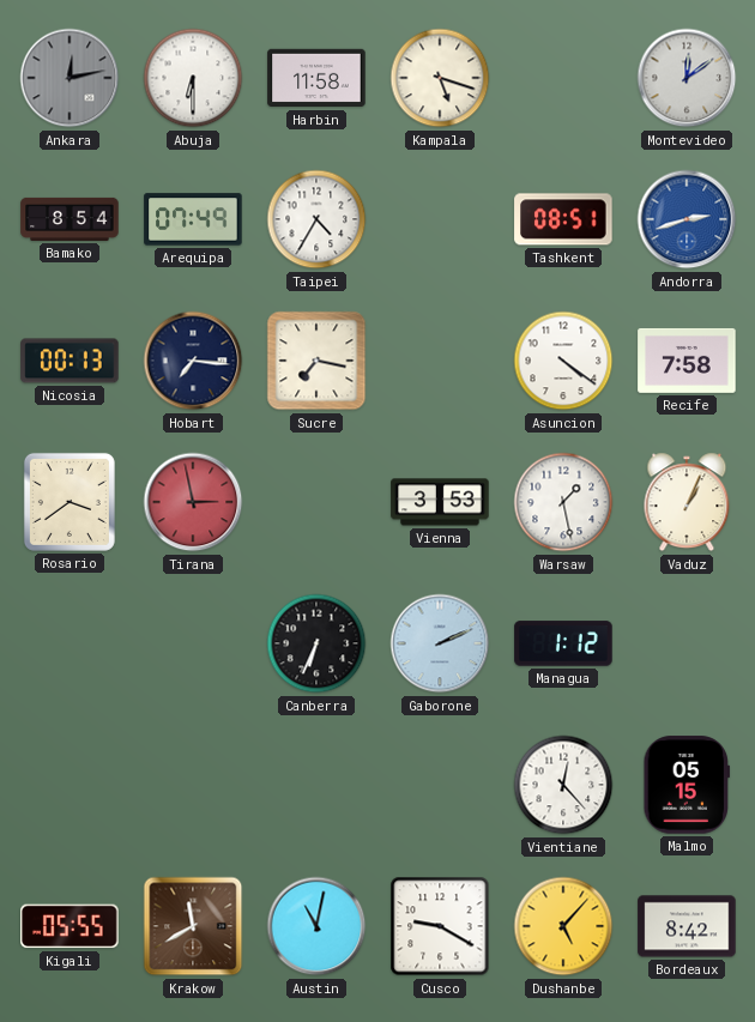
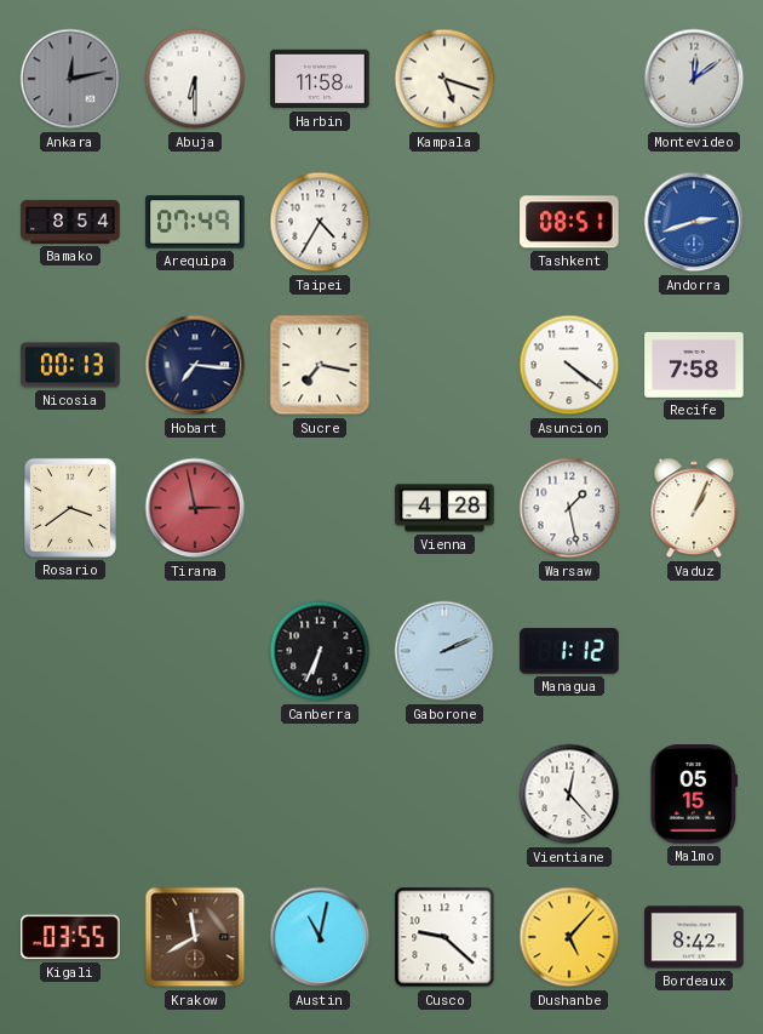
Vienna: 3:53 -> 4:28
Kigali: 05:55 -> 03:55
Cusco: 9:20 -> 9:22
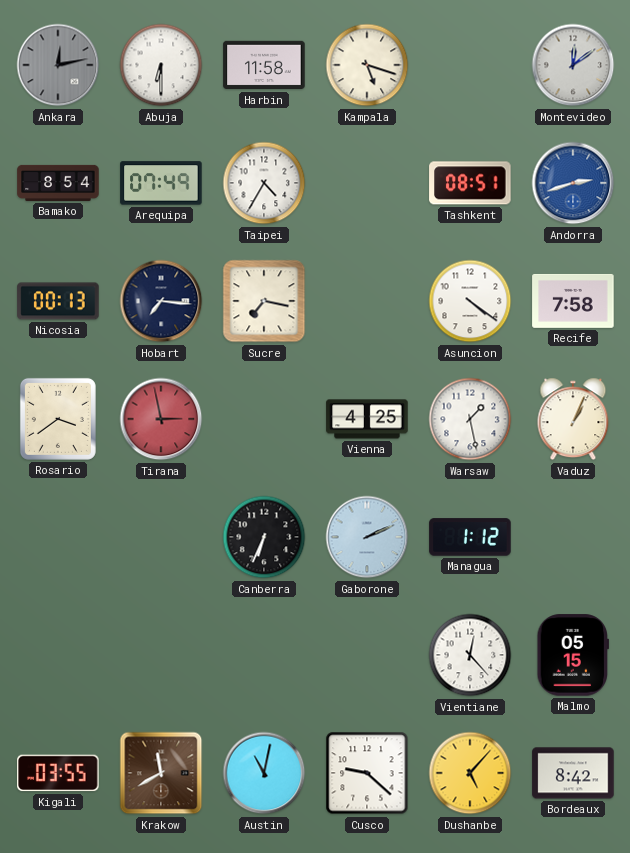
Vienna: 4:28 -> 4:25
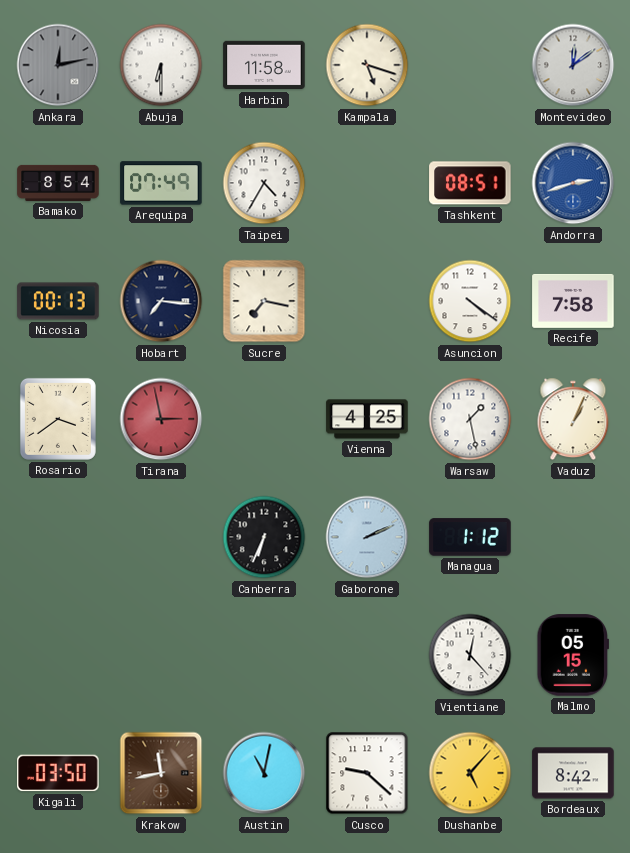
Kigali: 03:55 -> 03:50
Krakow: 11:40 -> 11:43
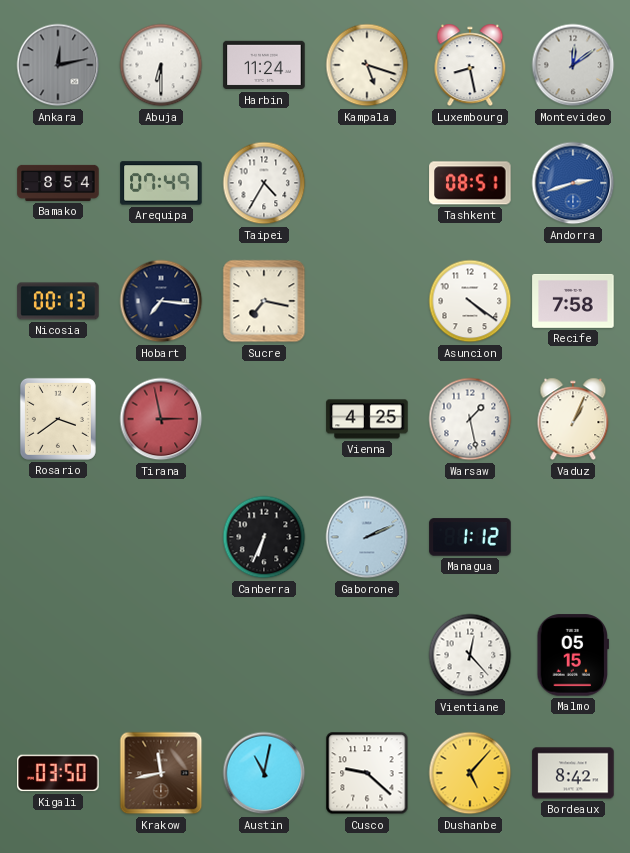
Harbin: 11:58 -> 11:24
Luxembourg: none -> 8:28
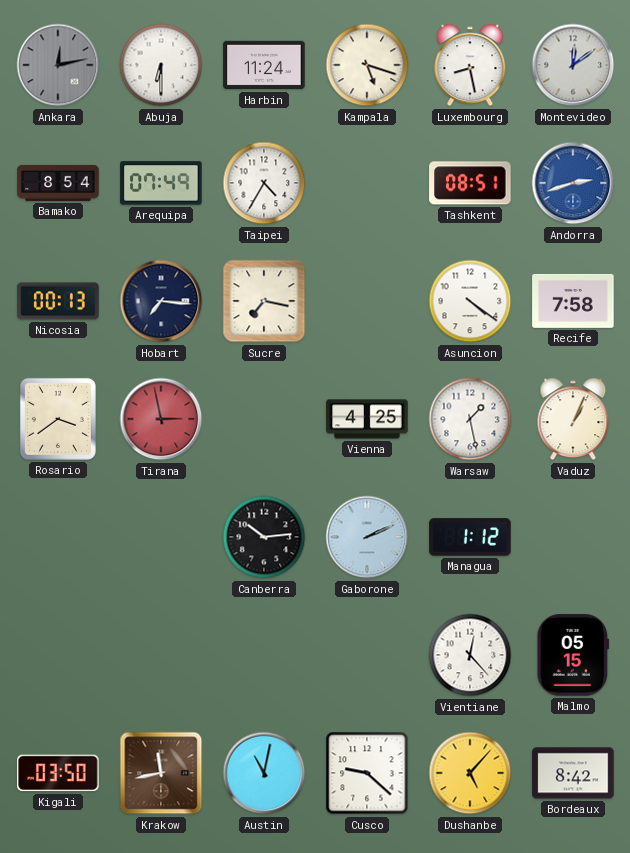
Canberra: 6:34 -> 10:14
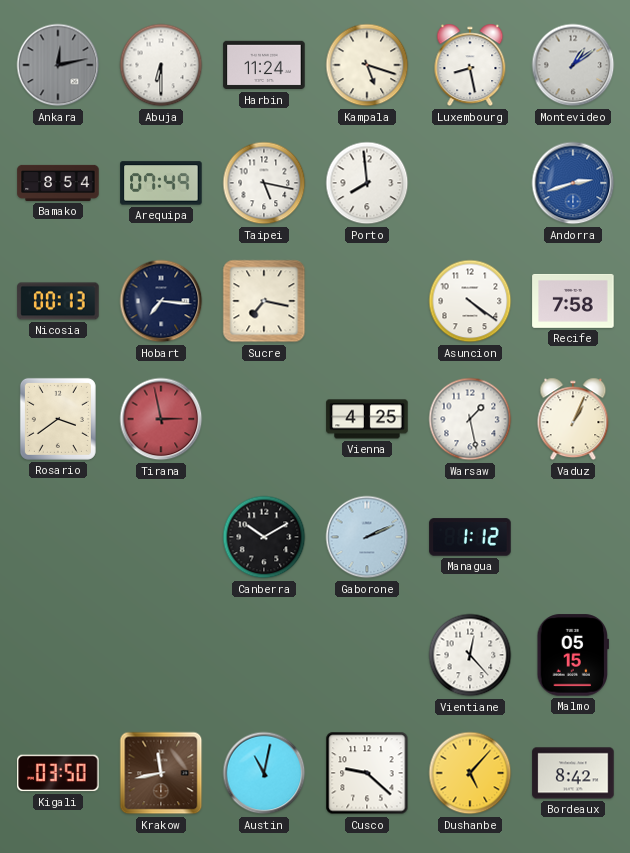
Montevideo: 12:09 -> 1:09
Taipei: 4:35 -> 5:17
Porto: none -> 7:59
Tashkent: 08:51 -> none
Canberra: 10:14 -> 10:10
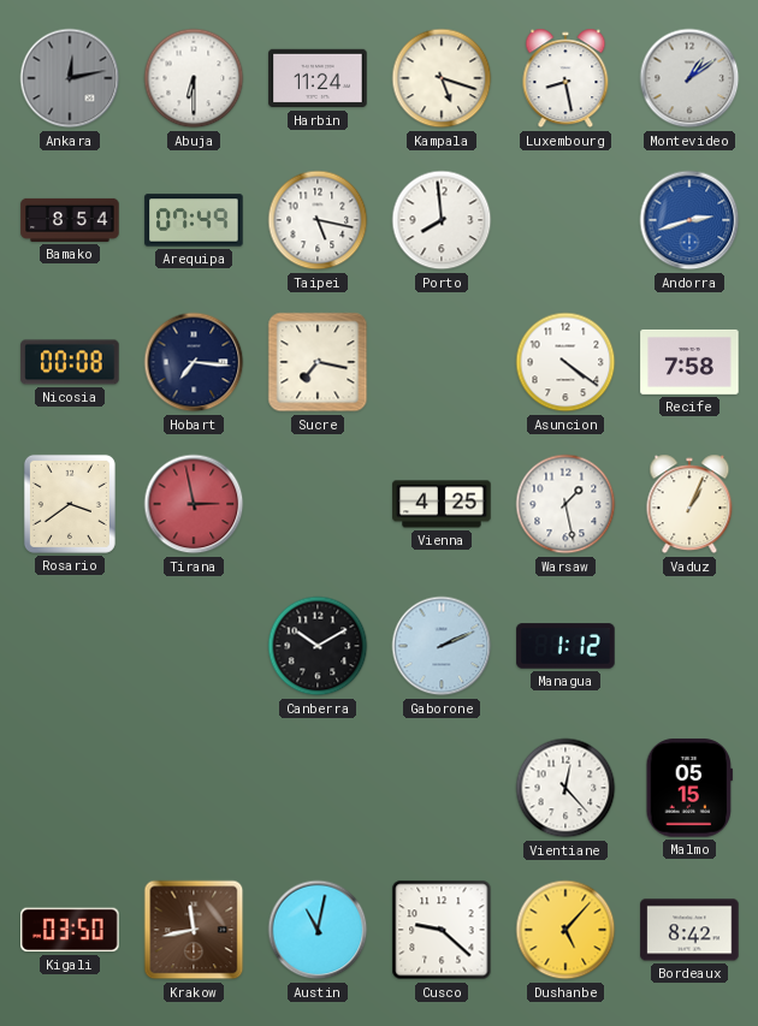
Nicosia: 00:13 -> 00:08
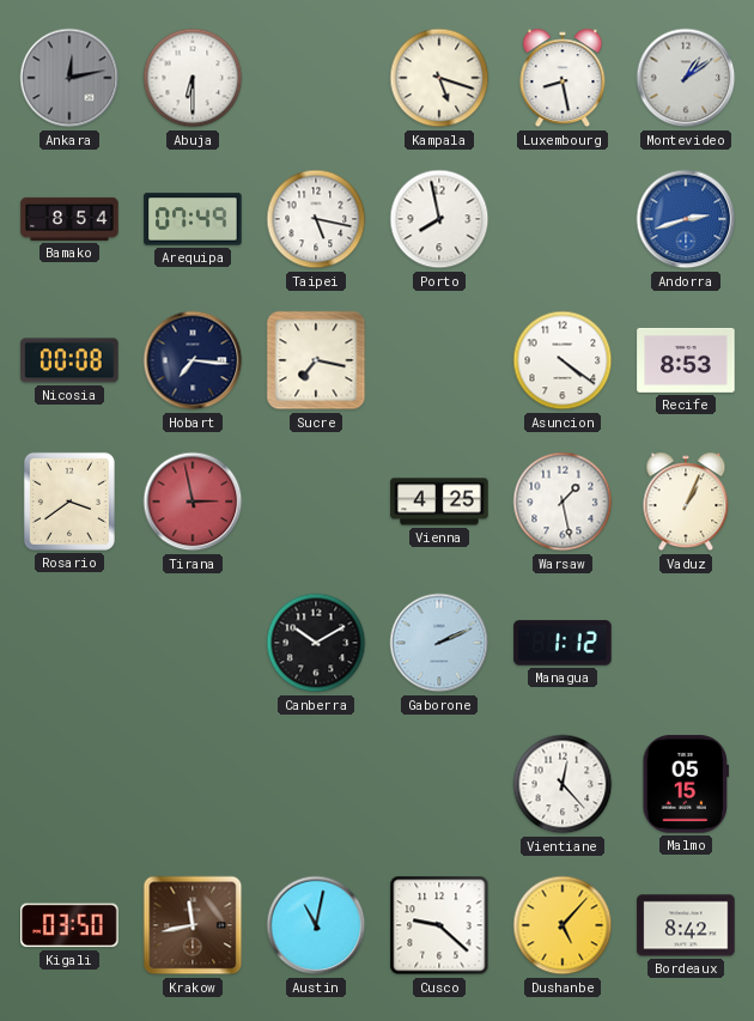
Harbin: 11:24 -> none
Porto: 7:59 -> 7:58
Recife: 7:58 -> 8:53
